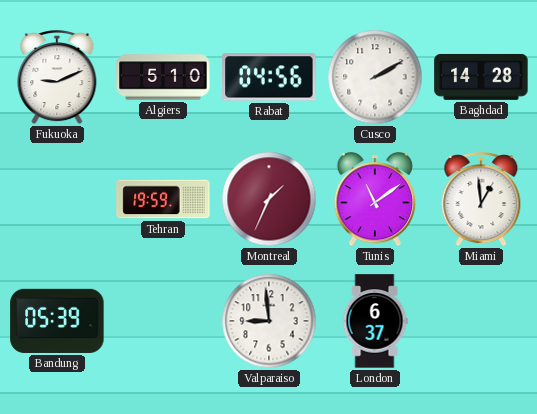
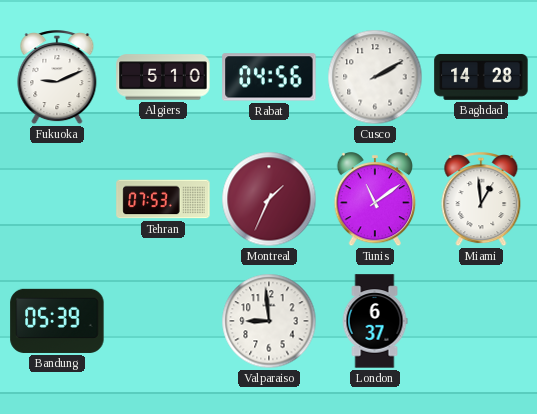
Tehran: 19:59 -> 07:53
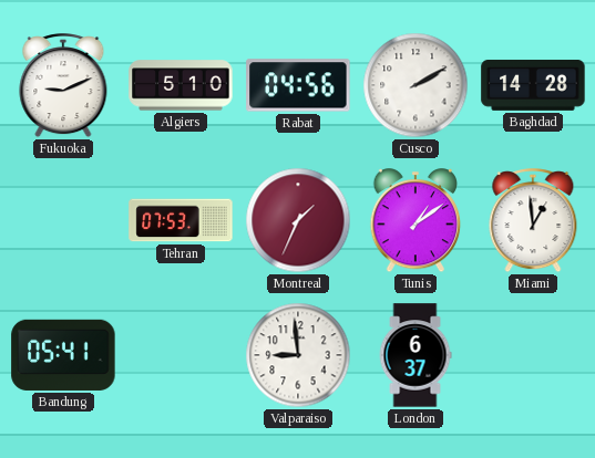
Tunis: 11:09 -> 1:09
Bandung: 05:39 -> 05:41
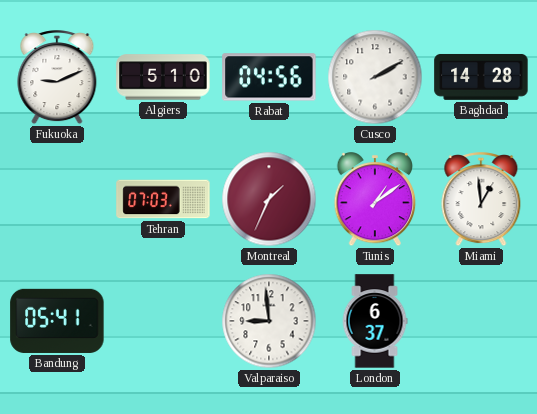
Tehran: 07:53 -> 07:03
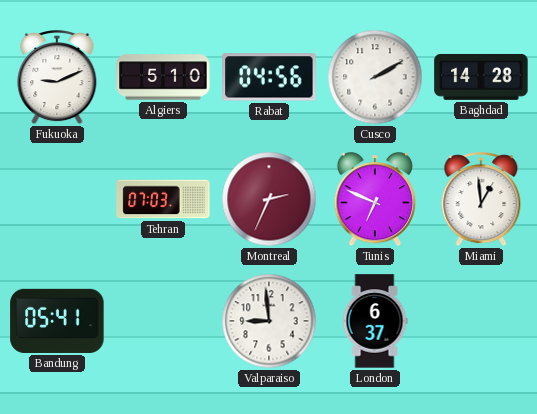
Montreal: 1:34 -> 2:34
Tunis: 1:09 -> 6:49
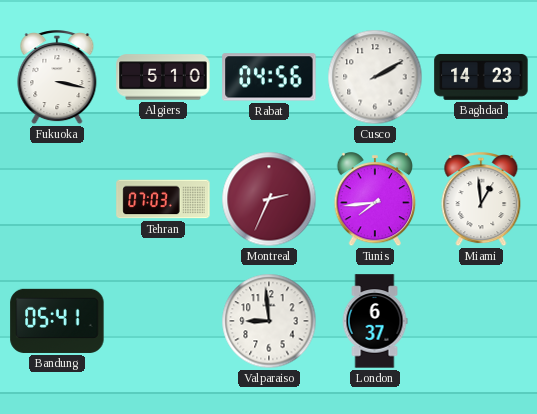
Fukuoka: 9:11 -> 3:17
Baghdad: 14:28 -> 14:23
Tunis: 6:49 -> 7:44
